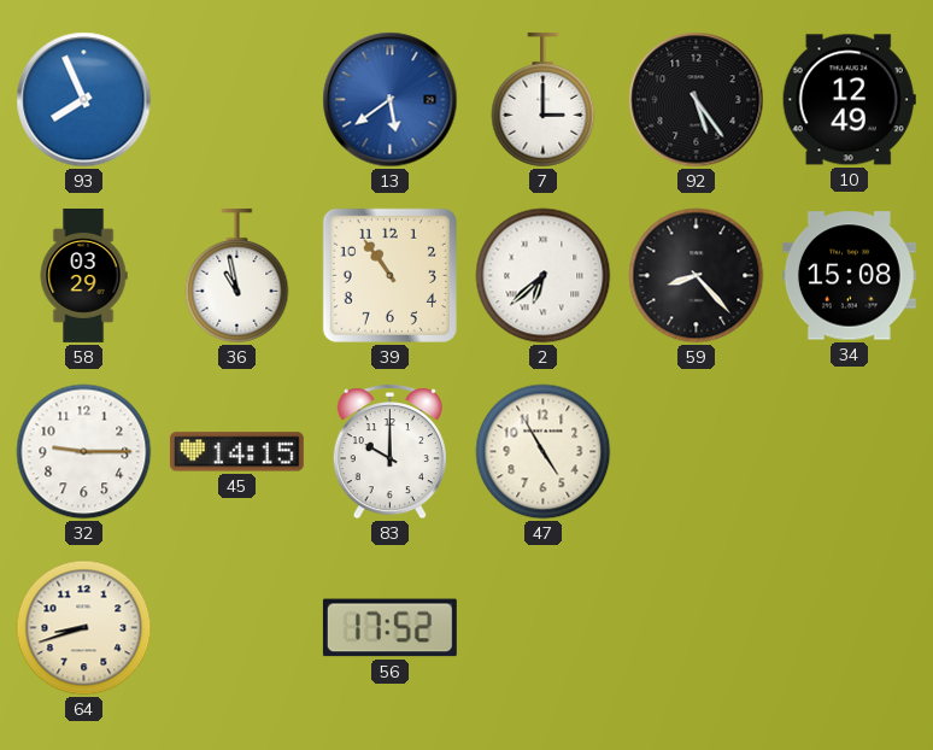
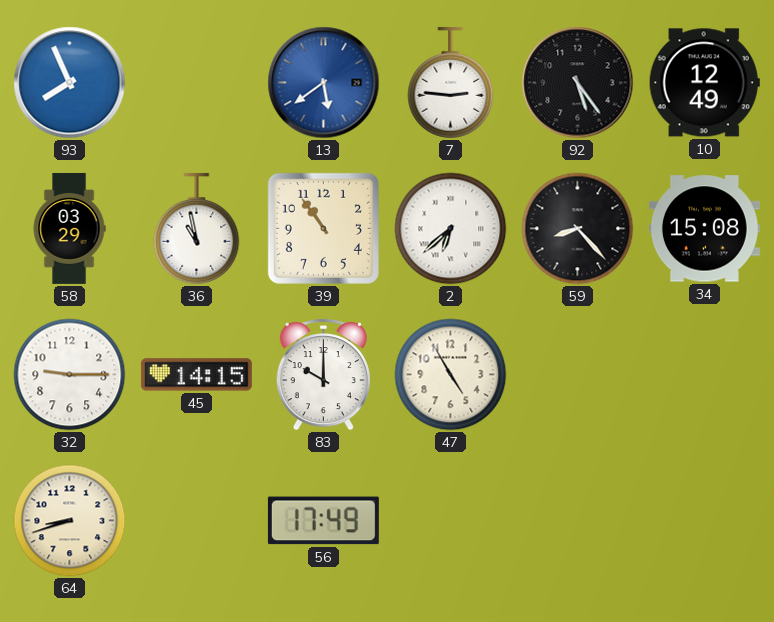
7: 3:00 -> 2:46
56: 17:52 -> 17:49
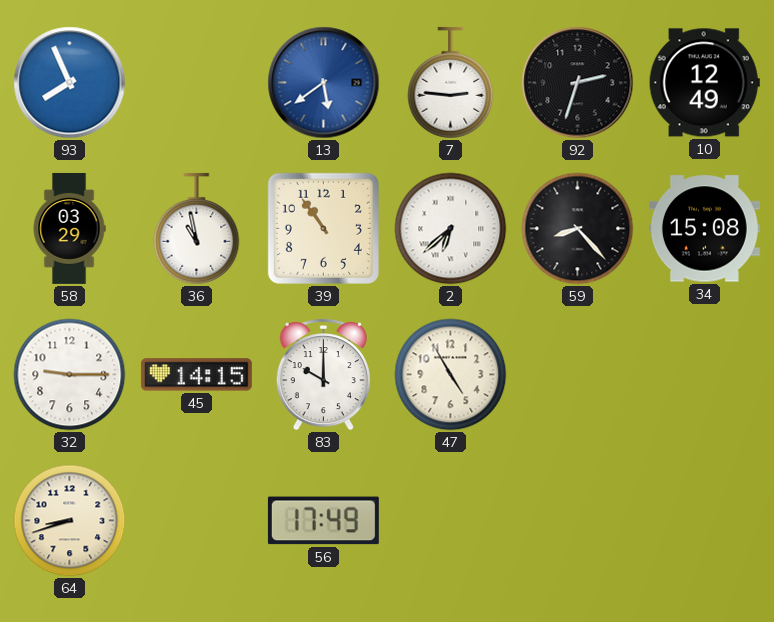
92: 5:24 -> 2:33
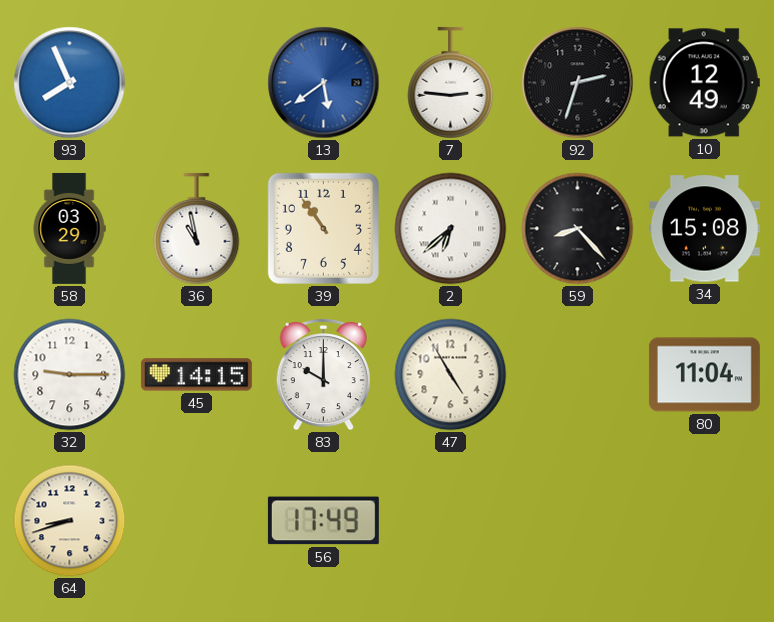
80: none -> 11:04
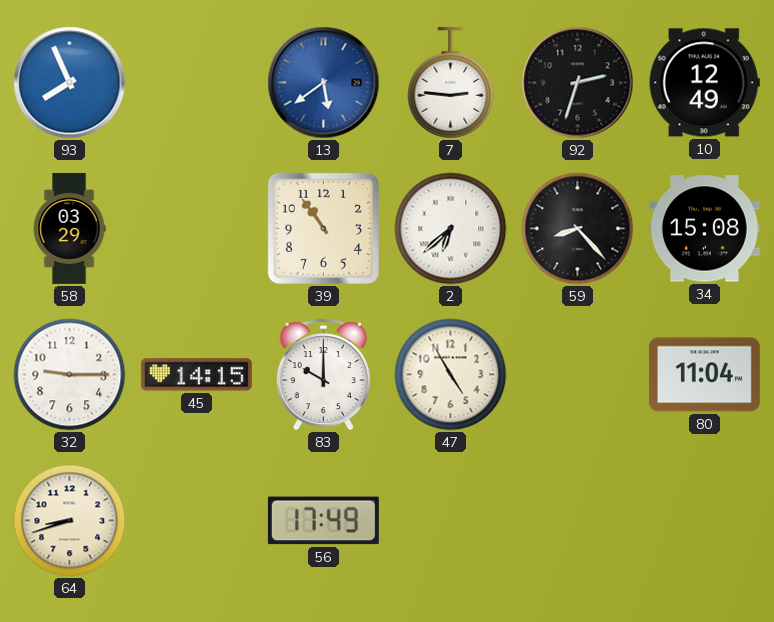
36: 10:58 -> none
